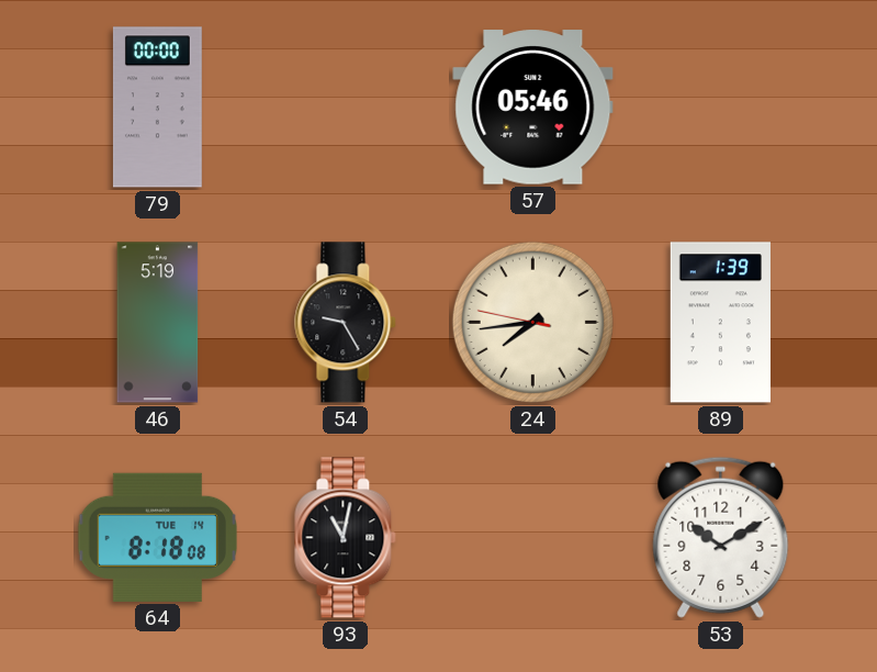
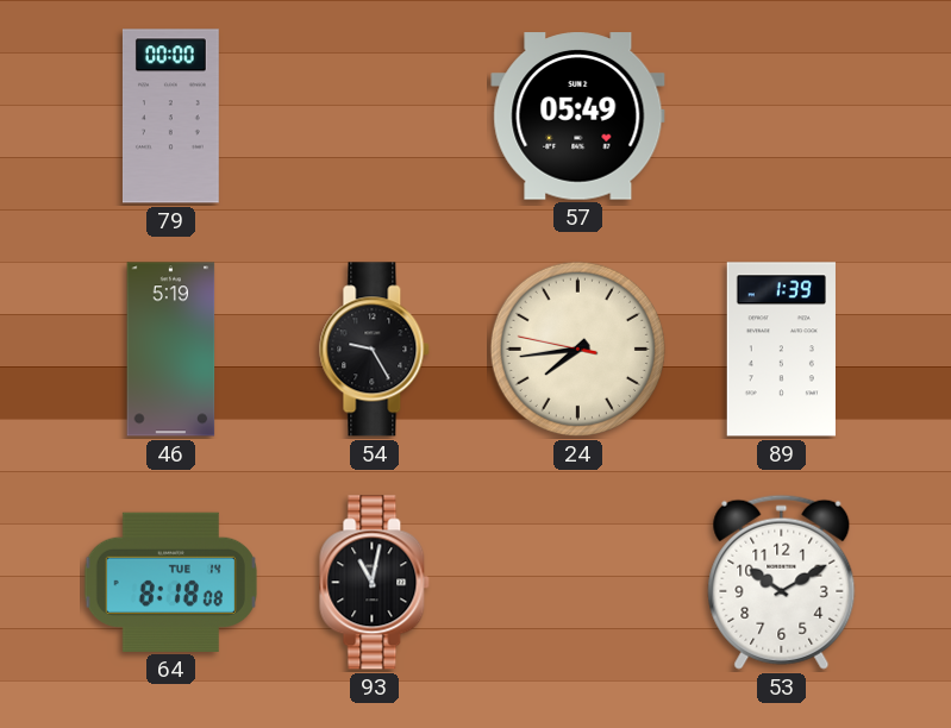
57: 05:46 -> 05:49
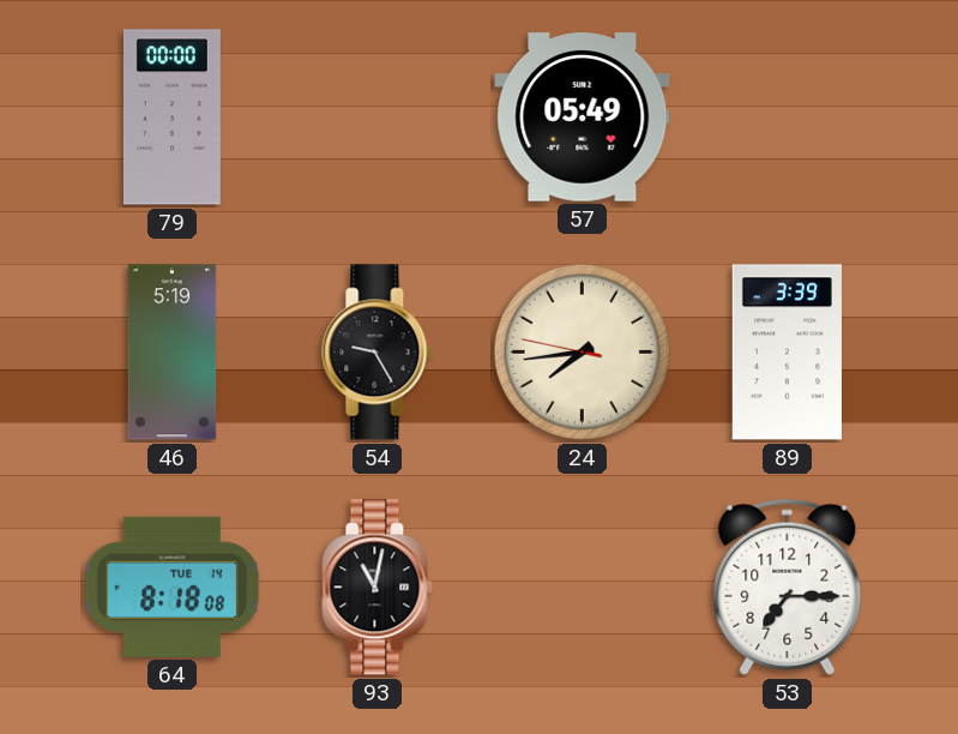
89: 1:39 -> 3:39
53: 10:10 -> 7:15
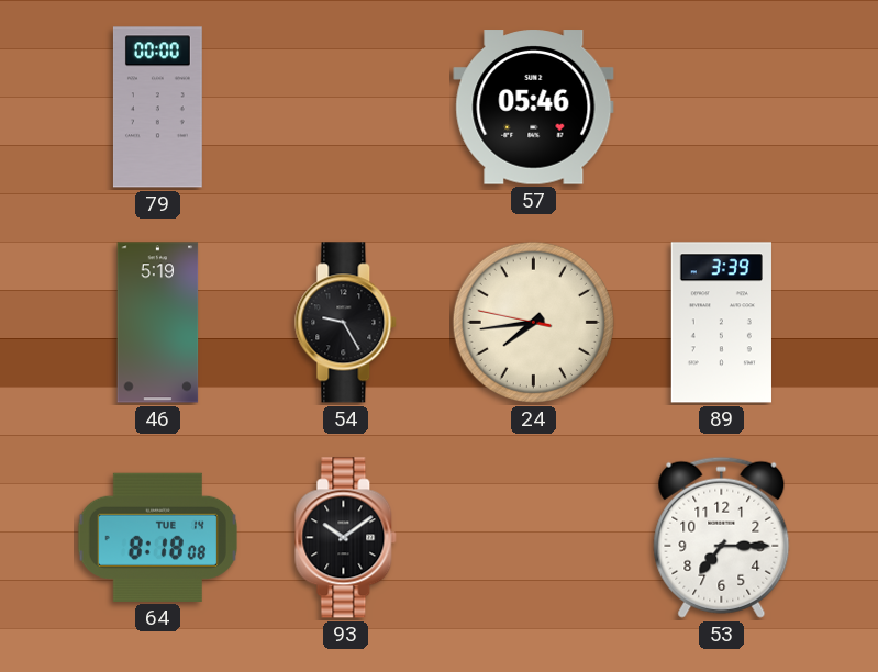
57: 05:49 -> 05:46
93: 11:02 -> 10:09
